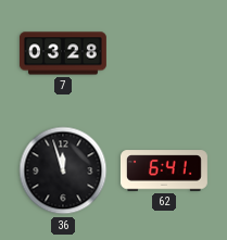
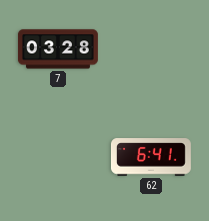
36: 11:57 -> none
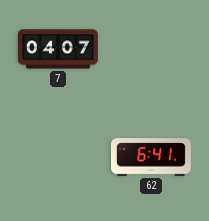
7: 03:28 -> 04:07
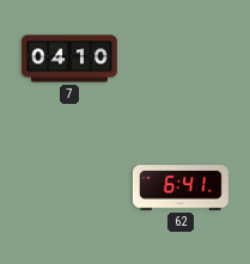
7: 04:07 -> 04:10
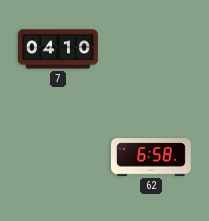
62: 6:41 -> 6:58
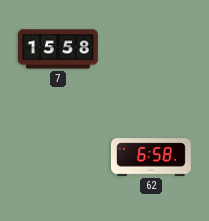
7: 04:10 -> 15:58
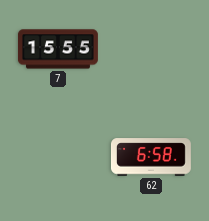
7: 15:58 -> 15:55
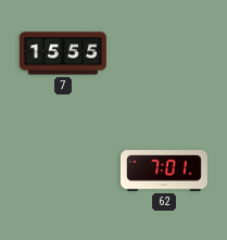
62: 6:58 -> 7:01
